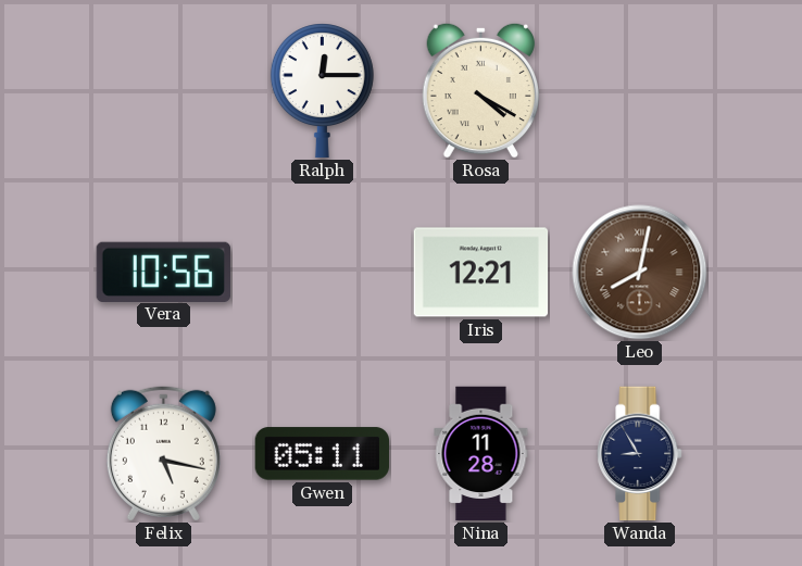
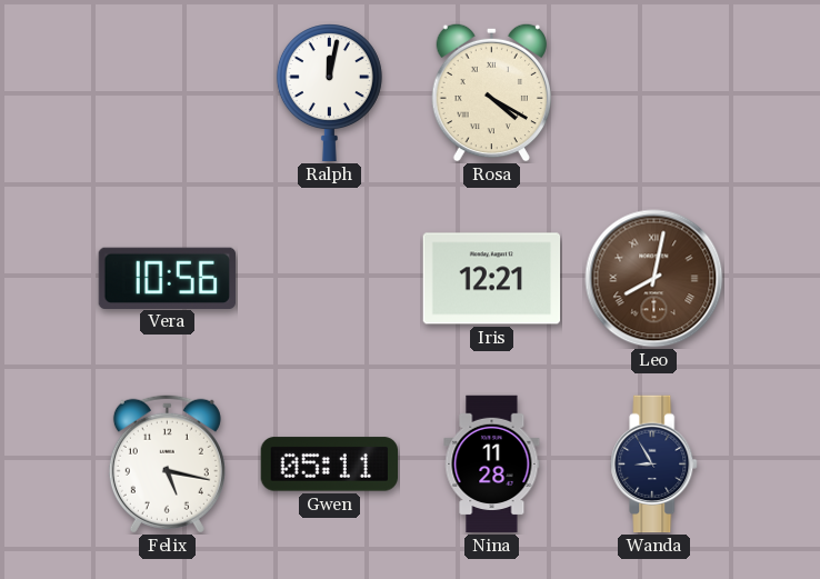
Ralph: 12:15 -> 12:02
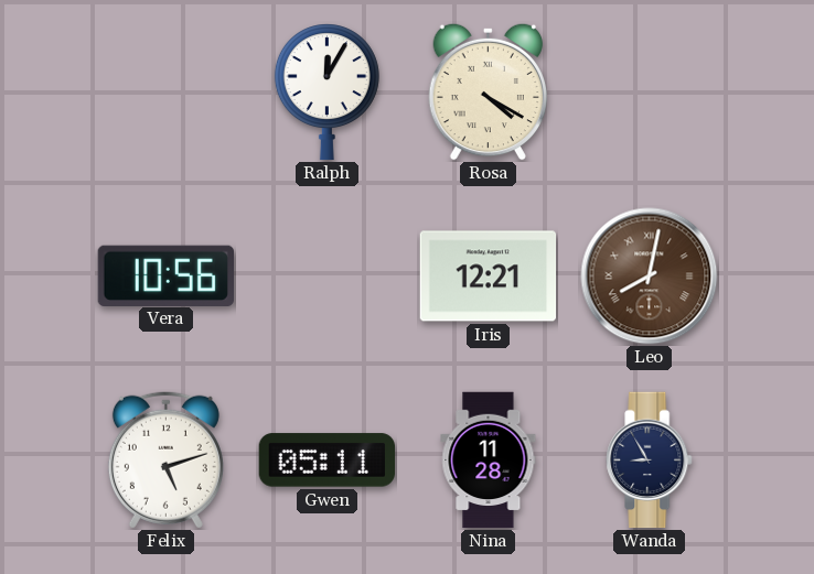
Ralph: 12:02 -> 12:05
Felix: 5:17 -> 5:12
